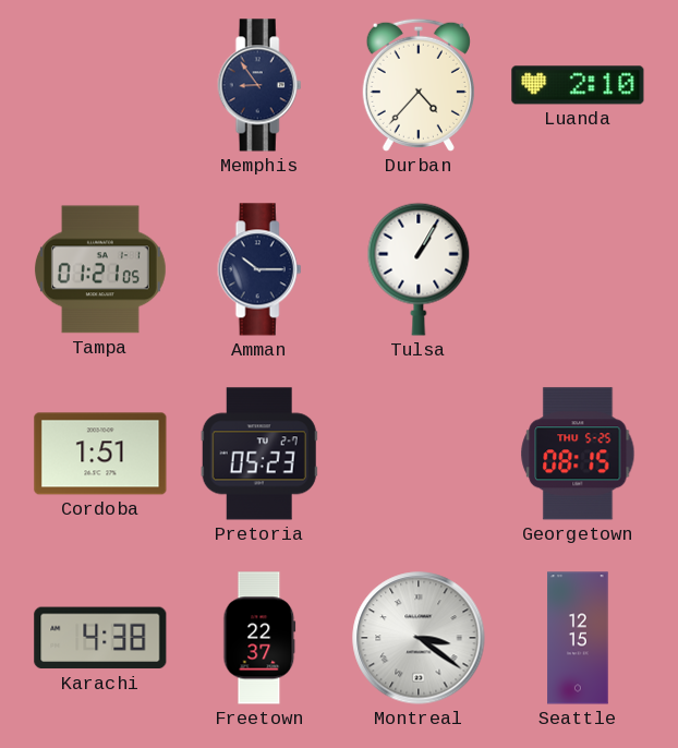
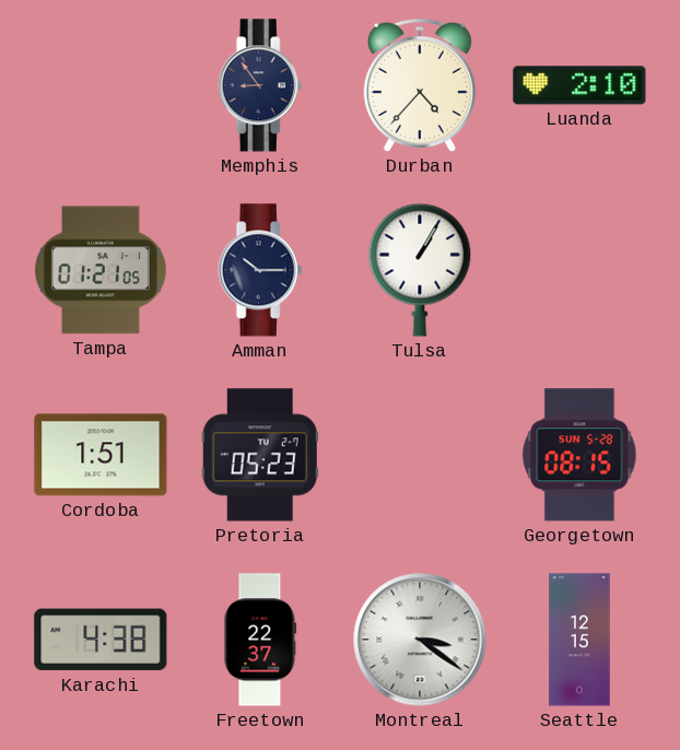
Georgetown date: THU 5-25 -> SUN 5-28
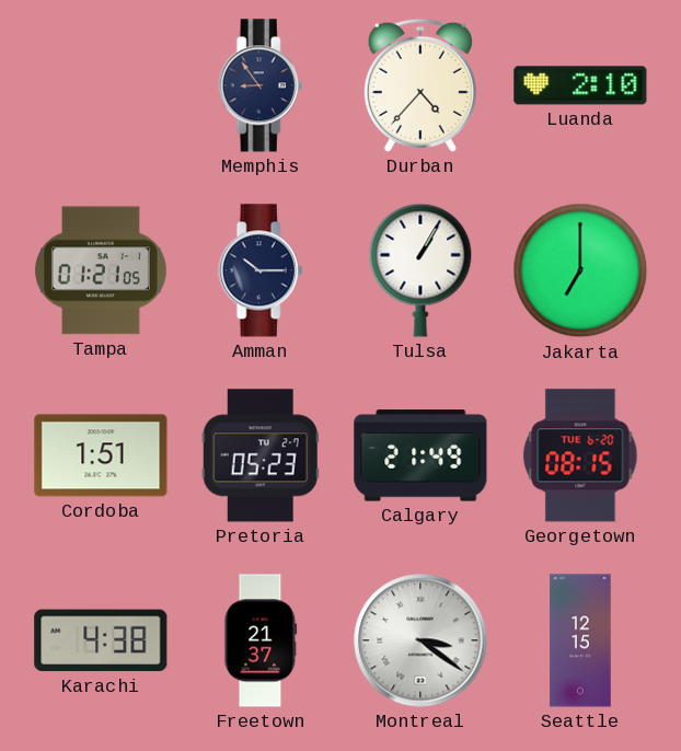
Jakarta: none -> 7:00
Calgary: none -> 21:49
Georgetown date: SUN 5-28 -> TUE 6-20
Freetown: 22:37 -> 21:37
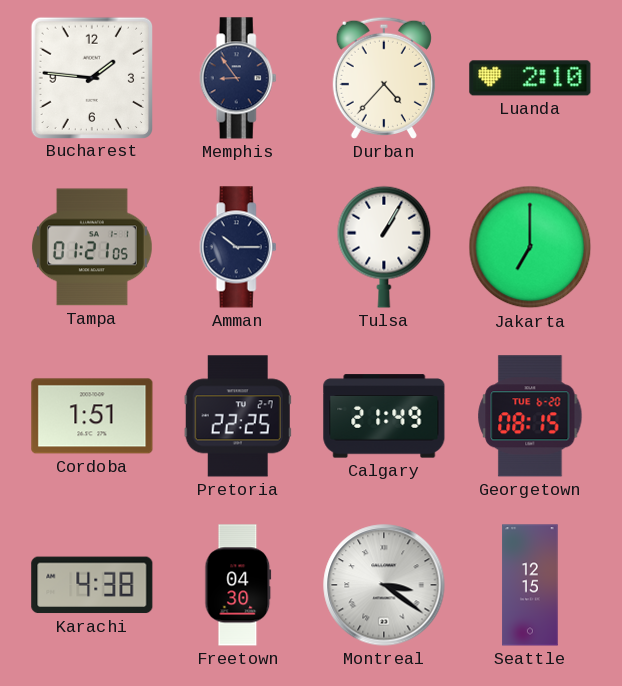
Bucharest: none -> 1:46
Pretoria: 05:23 -> 22:25
Freetown: 21:37 -> 04:30
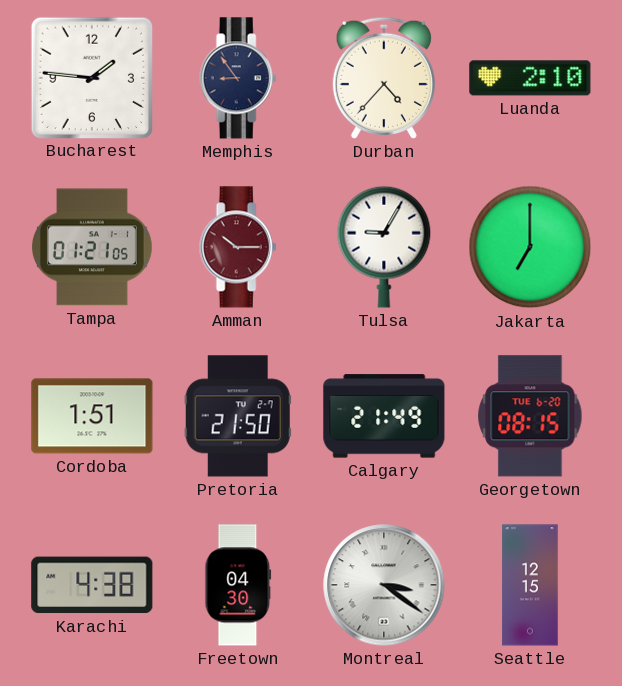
Amman dial: navy -> burgundy
Tulsa: 1:05 -> 9:05
Pretoria: 22:25 -> 21:50
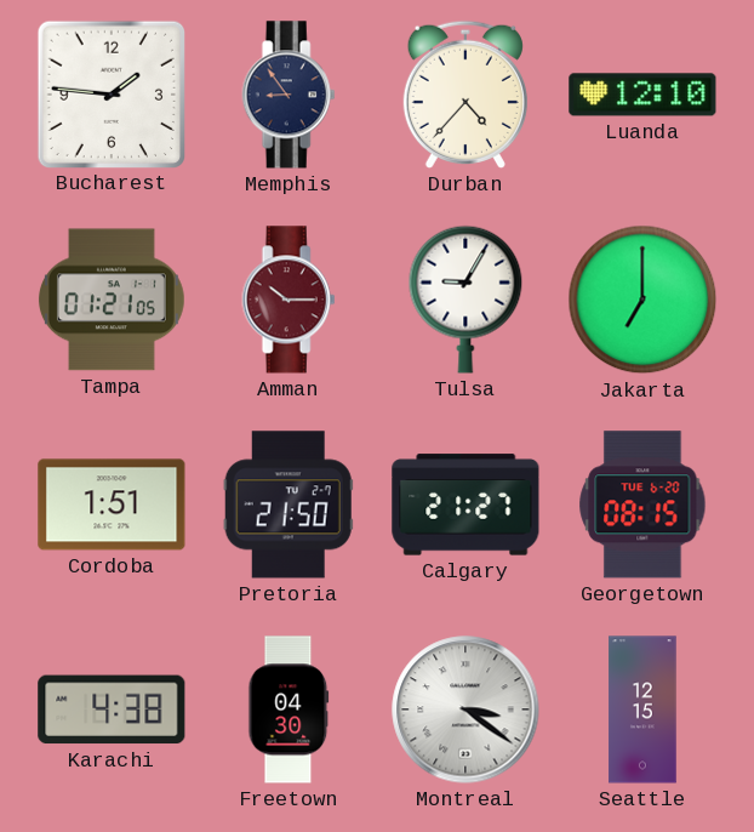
Luanda: 2:10 -> 12:10
Calgary: 21:49 -> 21:27
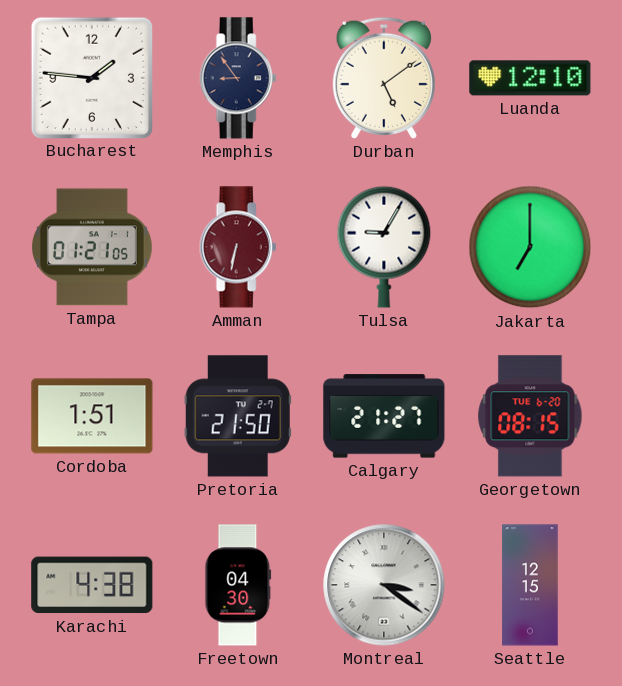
Durban: 4:37 -> 5:09
Amman: 10:15 -> 6:32
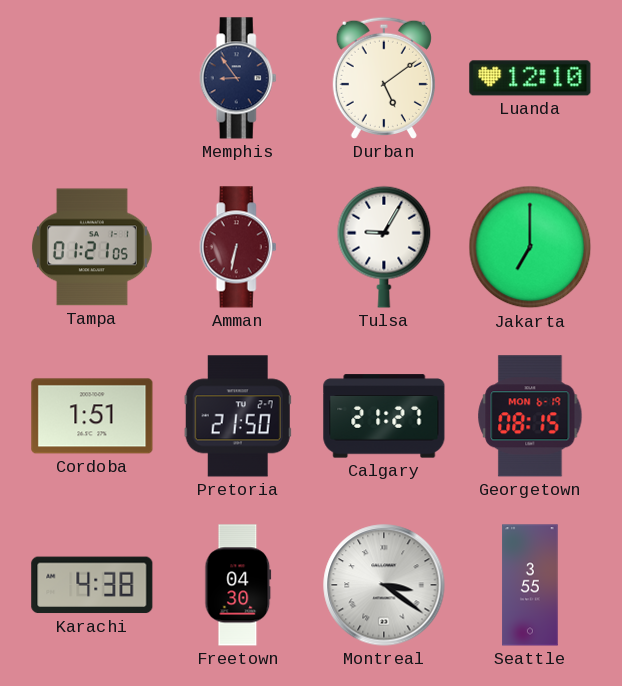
Bucharest: 1:46 -> none
Georgetown date: TUE 6-20 -> MON 6-19
Seattle: 12:15 -> 3:55
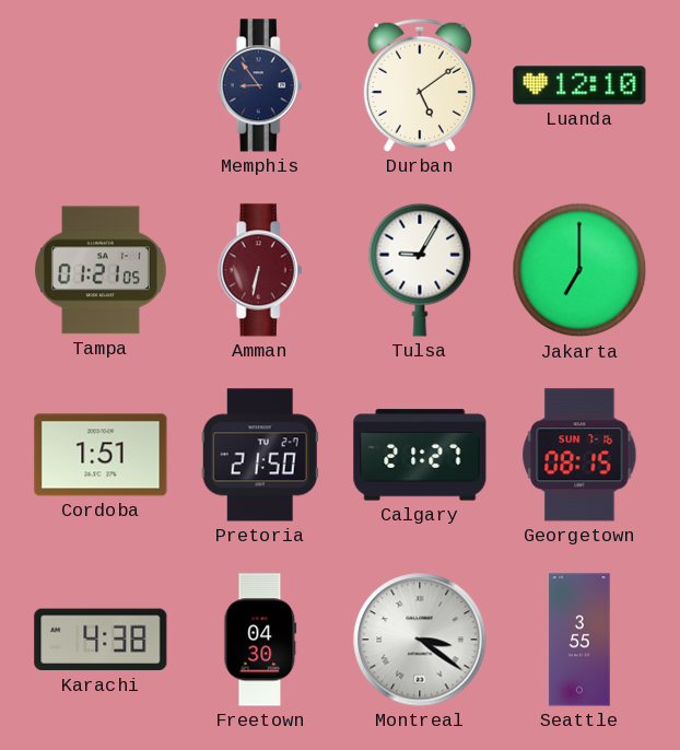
Georgetown date: MON 6-19 -> SUN 7-16
